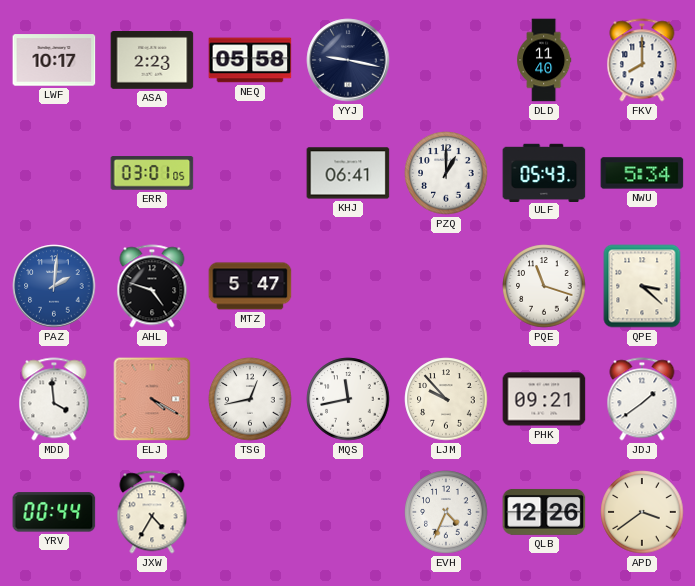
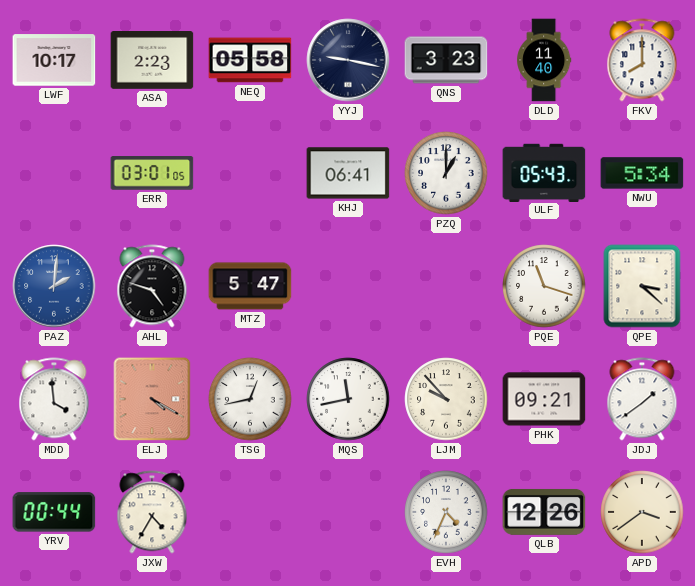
QNS: none -> 3:23
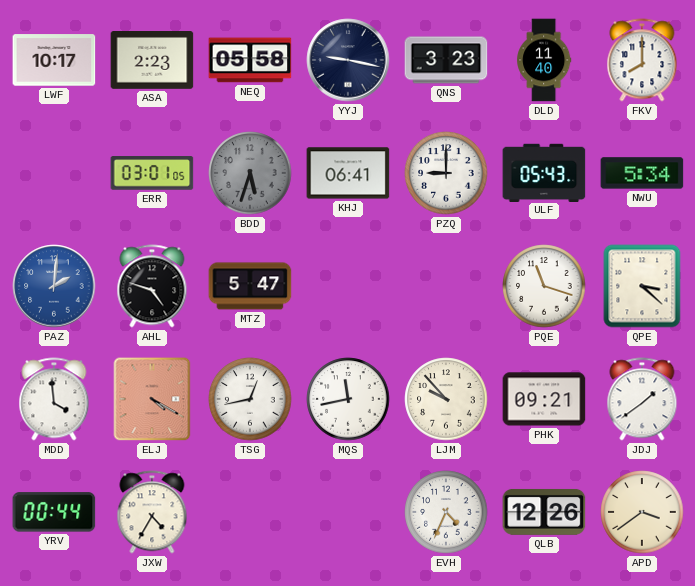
BDD: none -> 5:33
PZQ: 1:00 -> 9:00
